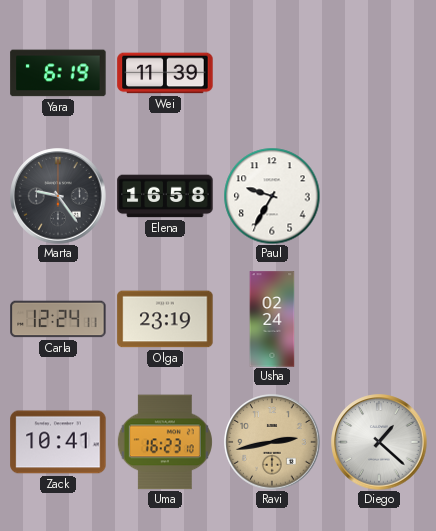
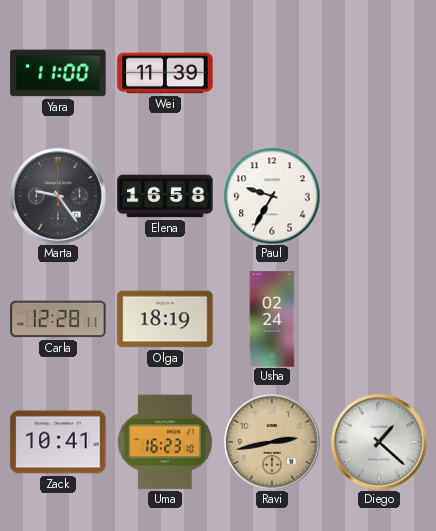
Yara: 6:19 -> 11:00
Carla: 12:24 -> 12:28
Olga: 23:19 -> 18:19
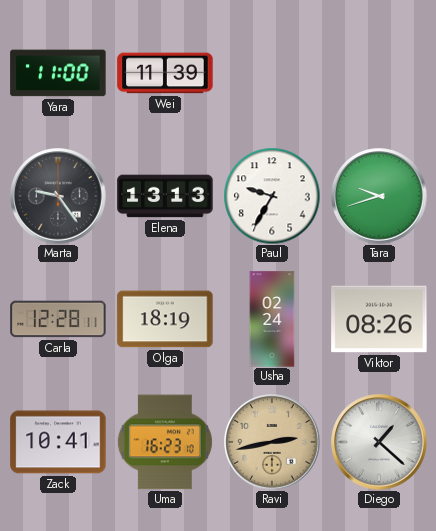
Elena: 16:58 -> 13:13
Tara: none -> 9:42
Viktor: none -> 08:26
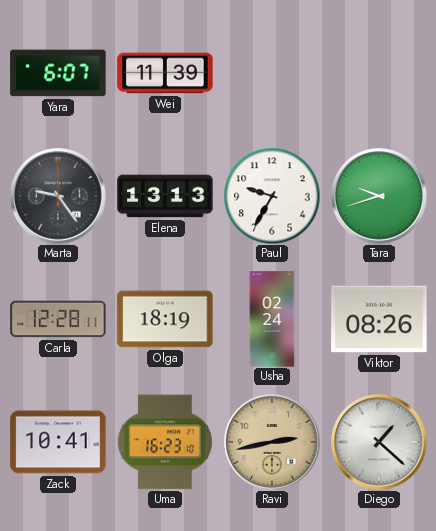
Yara: 11:00 -> 6:07
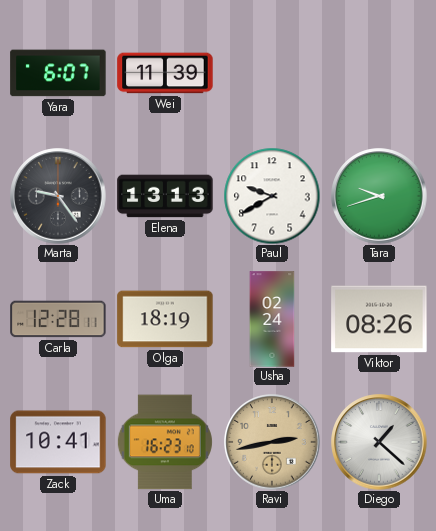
Paul: 9:35 -> 9:40
